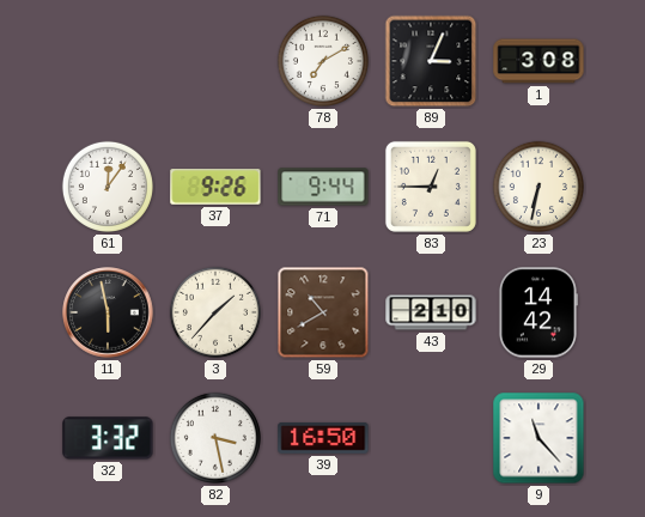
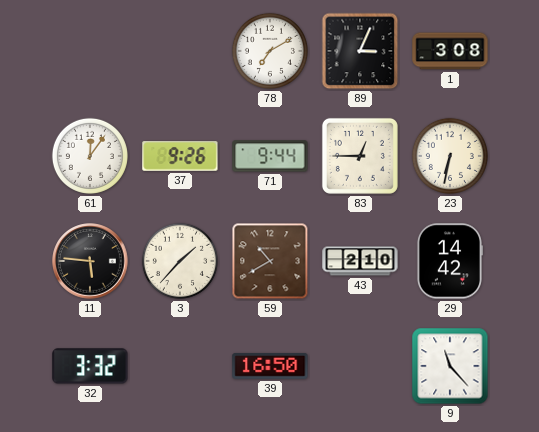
11: 5:58 -> 5:46
82: 3:28 -> none
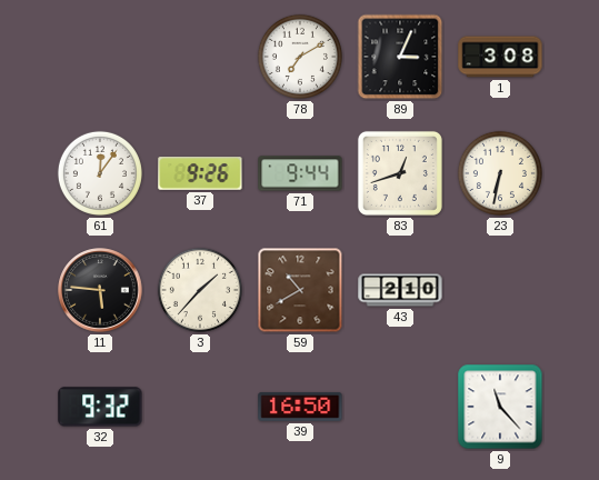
83: 12:45 -> 12:42
29: 14:42 -> none
32: 3:32 -> 9:32
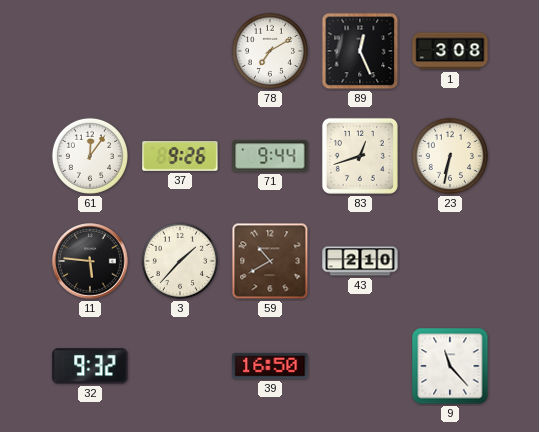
89: 3:04 -> 12:26
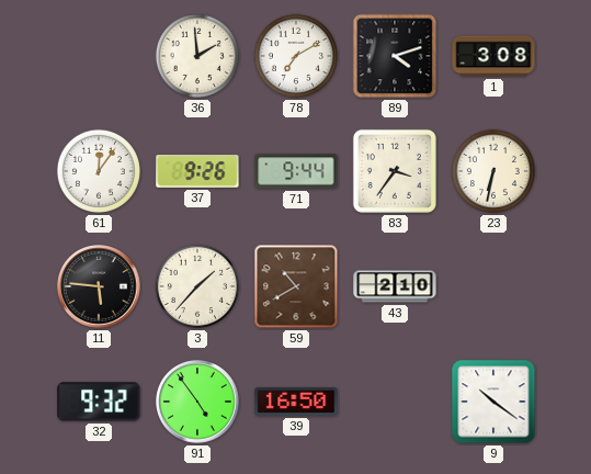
36: none -> 1:59
89: 12:26 -> 4:12
83: 12:42 -> 3:36
91: none -> 4:54
9: 11:23 -> 10:21
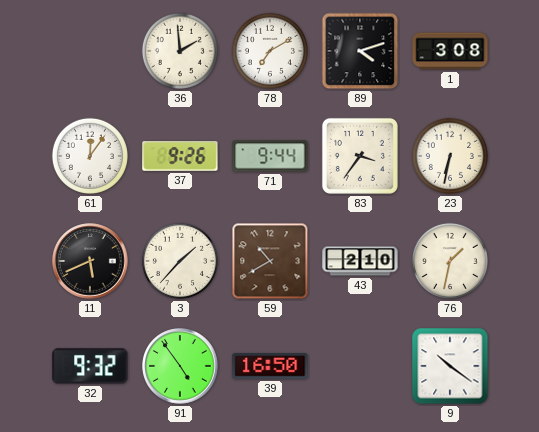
11: 5:46 -> 5:41
76: none -> 1:32
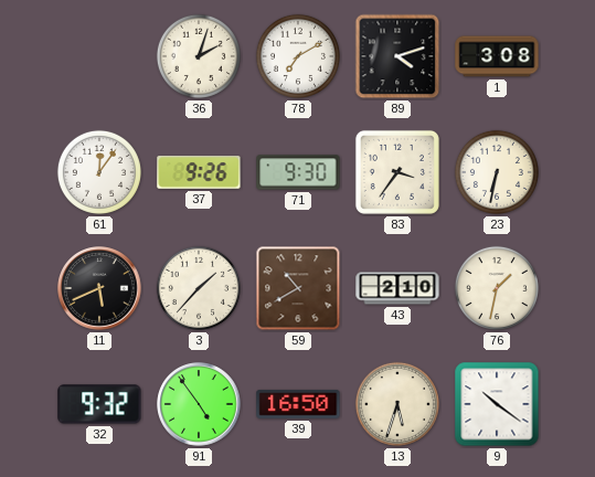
36: 1:59 -> 2:03
71: 9:44 -> 9:30
13: none -> 5:33
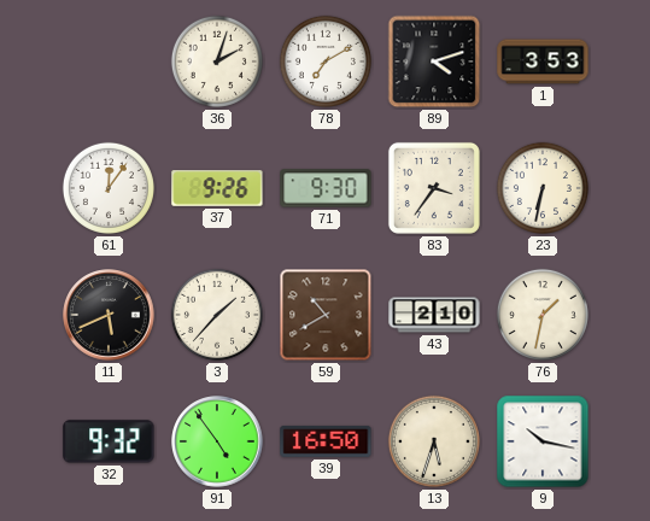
1: 3:08 -> 3:53
9: 10:21 -> 10:17
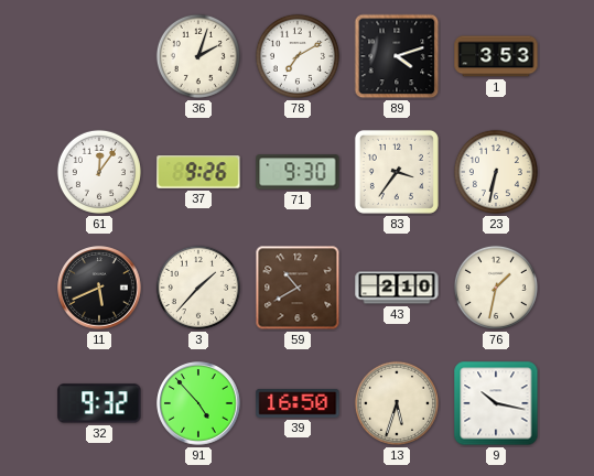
91: 4:54 -> 4:53
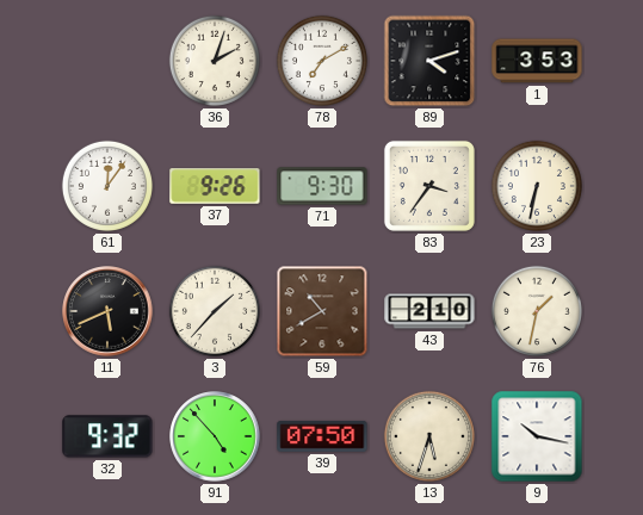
39: 16:50 -> 07:50
